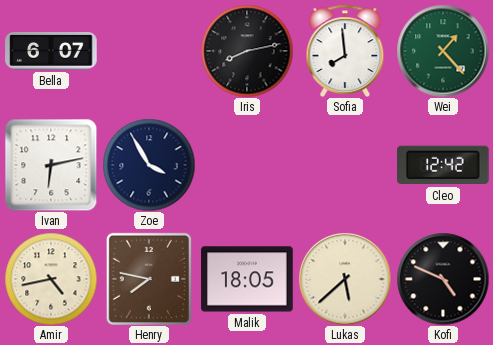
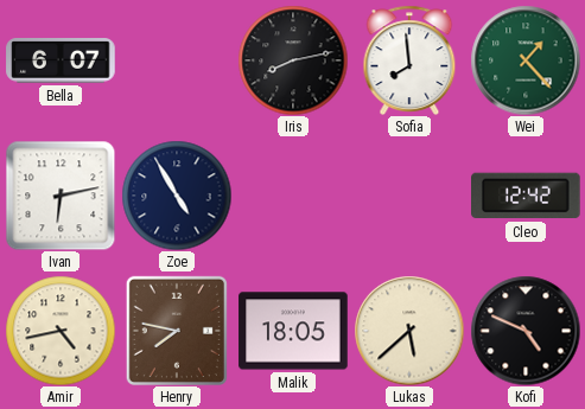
Zoe: 3:55 -> 4:55
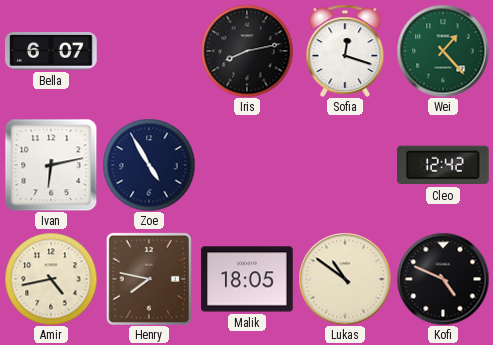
Sofia: 7:59 -> 12:18
Lukas: 5:38 -> 10:51
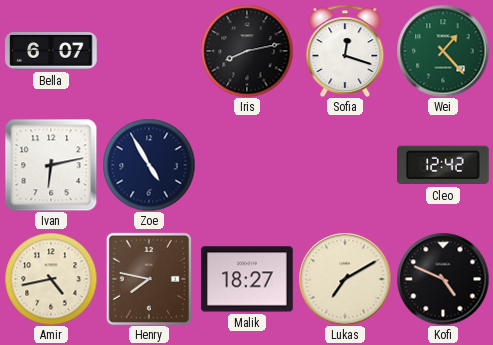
Malik: 18:05 -> 18:27
Lukas: 10:51 -> 7:10
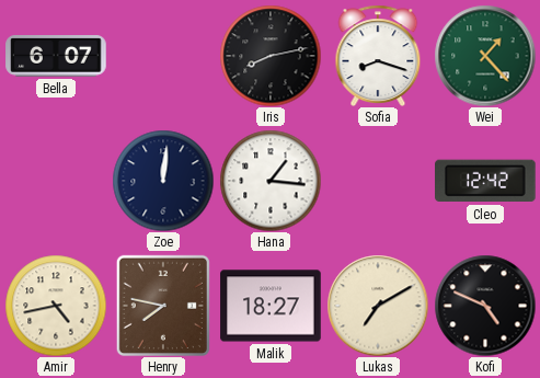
Sofia: 12:18 -> 8:18
Ivan: 6:13 -> none
Zoe: 4:55 -> 12:01
Hana: none -> 1:16
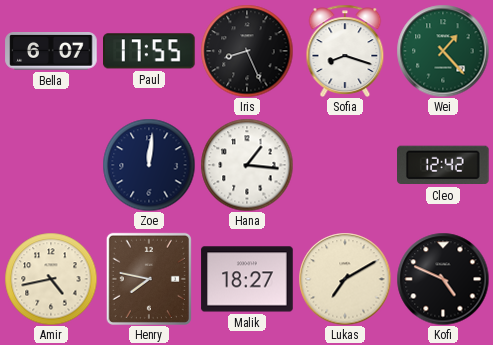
Paul: none -> 17:55
Iris: 8:13 -> 8:26
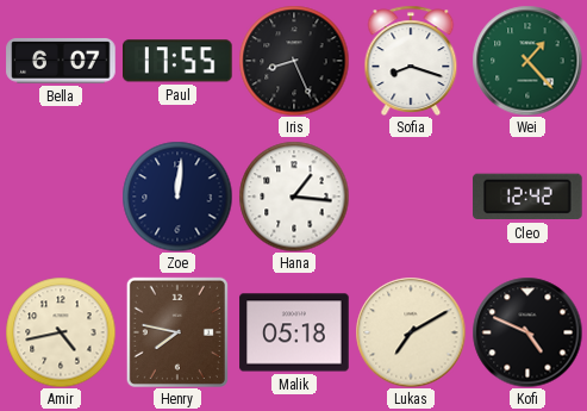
Malik: 18:27 -> 05:18
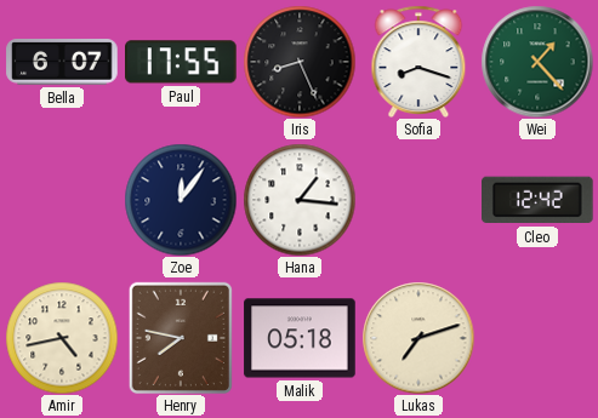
Zoe: 12:01 -> 12:06
Lukas: 7:10 -> 7:12
Kofi: 4:49 -> none
